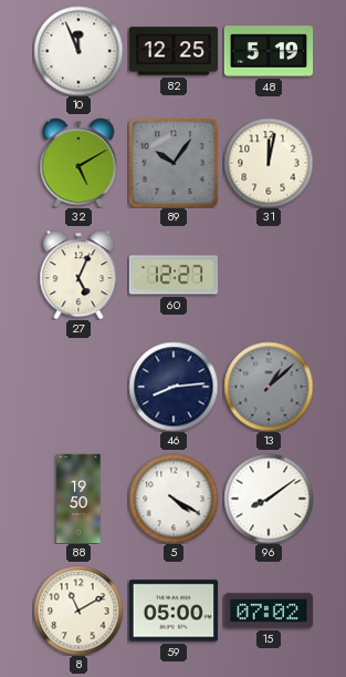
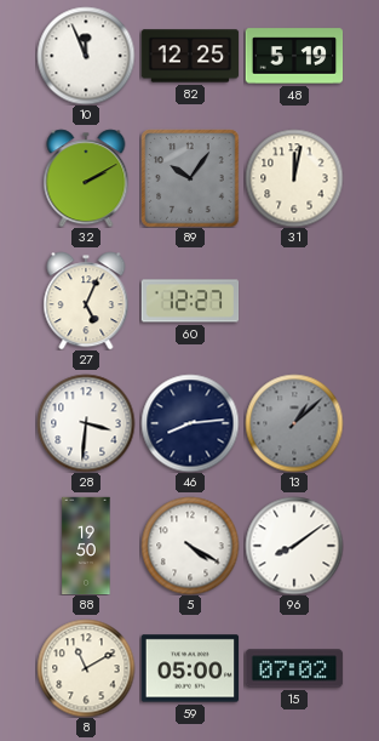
32: 5:10 -> 2:10
28: none -> 3:31
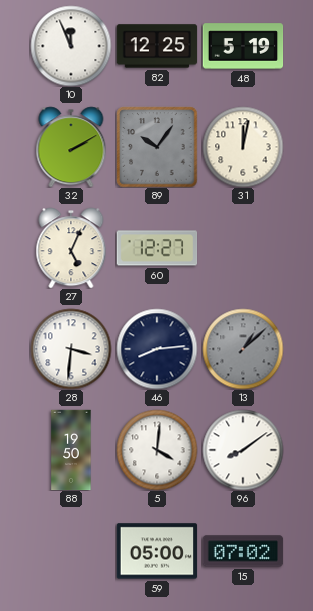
5: 4:20 -> 4:01
8: 11:10 -> none
